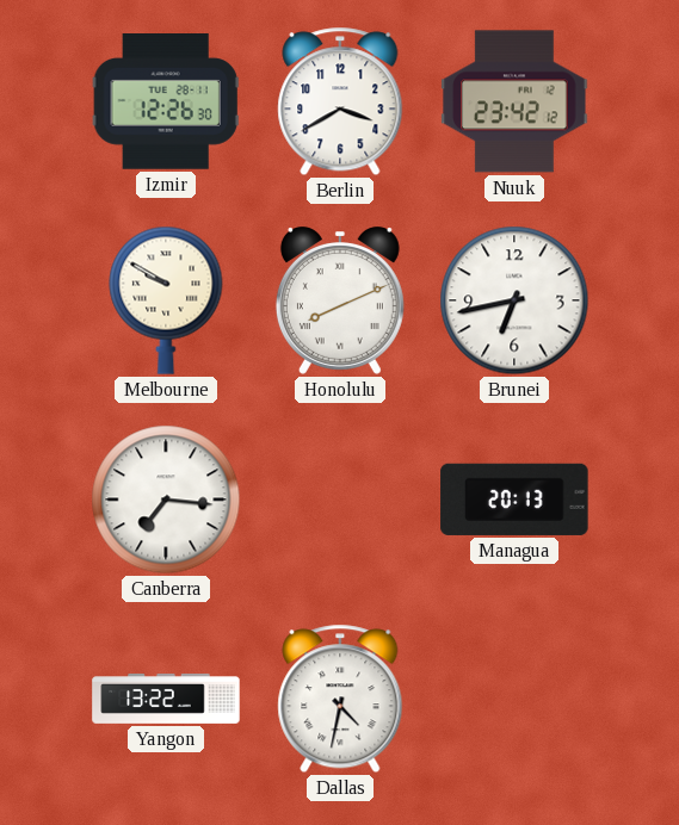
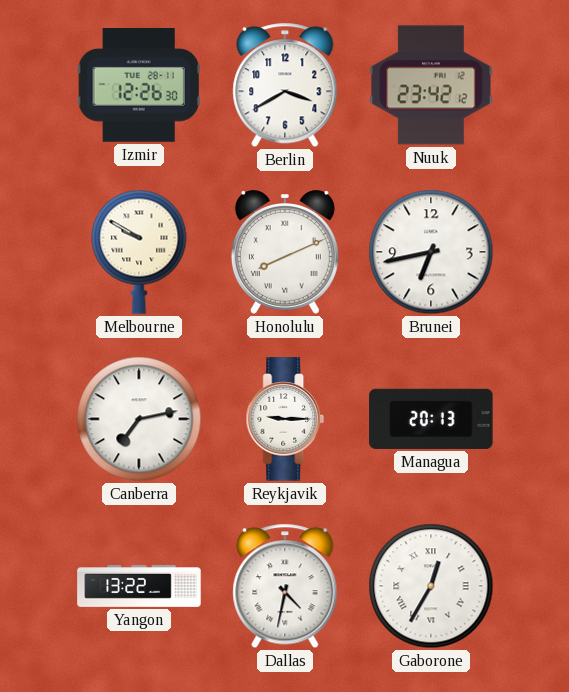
Canberra: 7:16 -> 7:13
Reykjavik: none -> 9:15
Gaborone: none -> 12:35
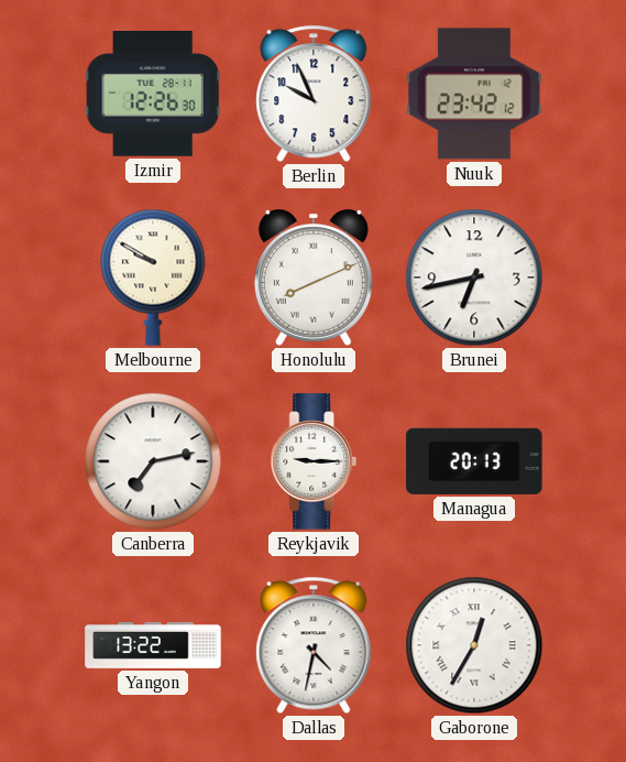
Berlin: 3:40 -> 9:56
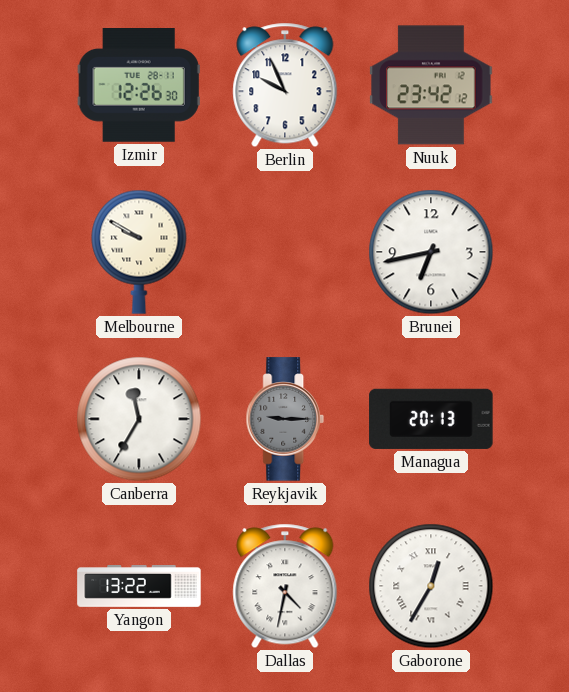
Honolulu: 8:11 -> none
Canberra: 7:13 -> 11:35
Reykjavik dial: white -> grey
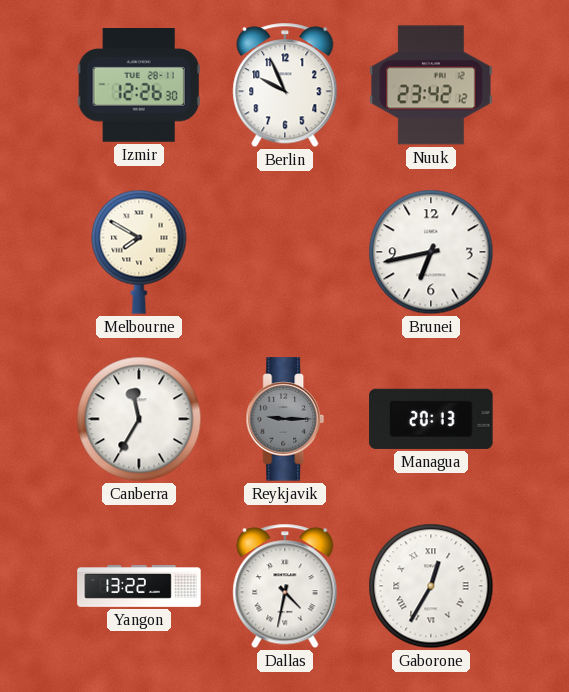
Melbourne: 9:50 -> 7:50
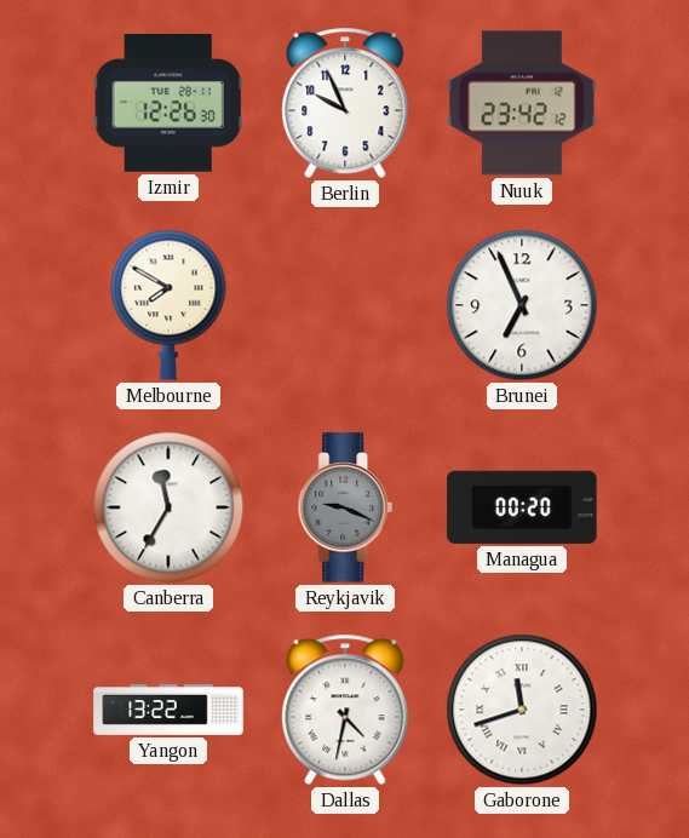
Brunei: 6:43 -> 6:56
Reykjavik: 9:15 -> 9:19
Managua: 20:13 -> 00:20
Gaborone: 12:35 -> 11:42
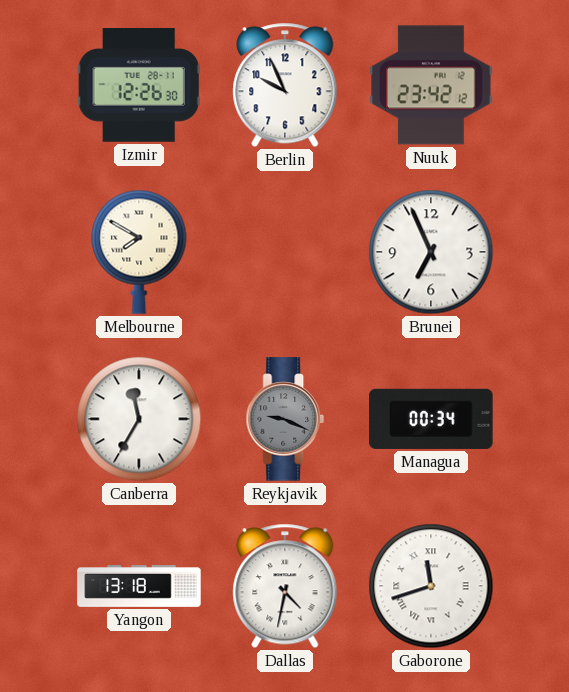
Managua: 00:20 -> 00:34
Yangon: 13:22 -> 13:18
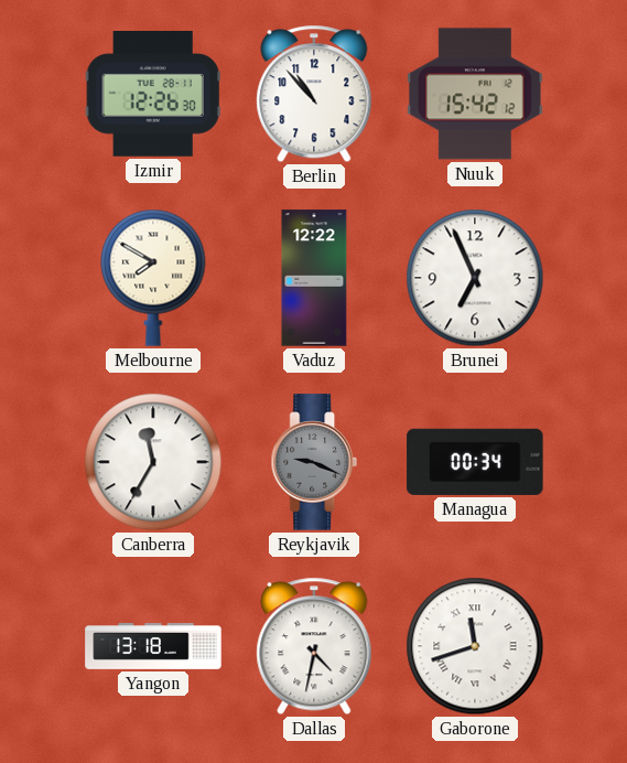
Berlin: 9:56 -> 10:53
Nuuk: 23:42 -> 15:42
Vaduz: none -> 12:22
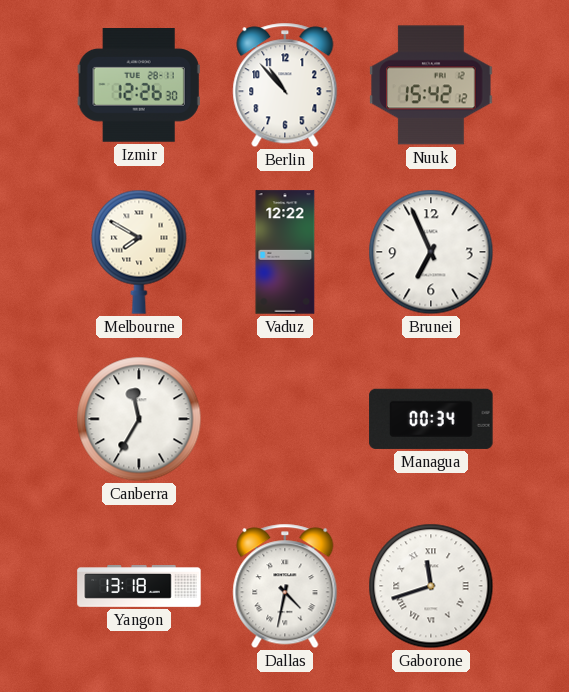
Reykjavik: 9:19 -> none
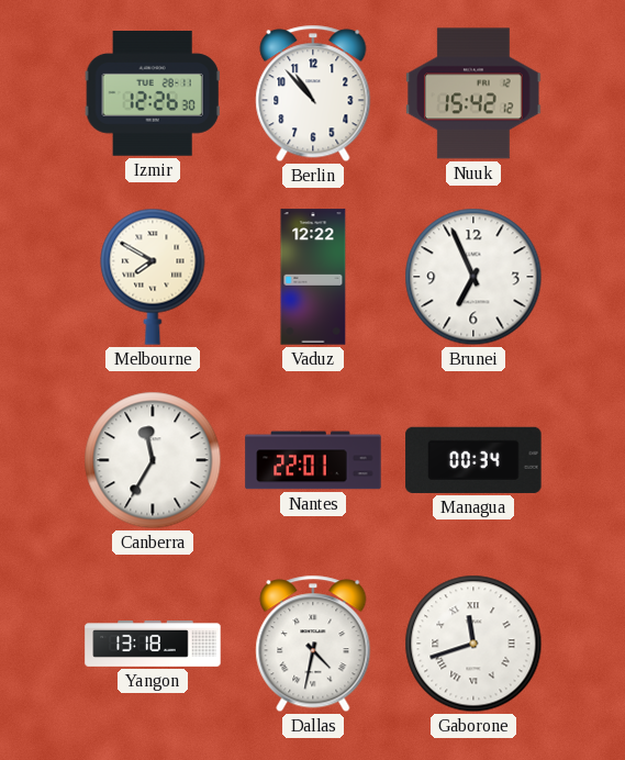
Nantes: none -> 22:01
